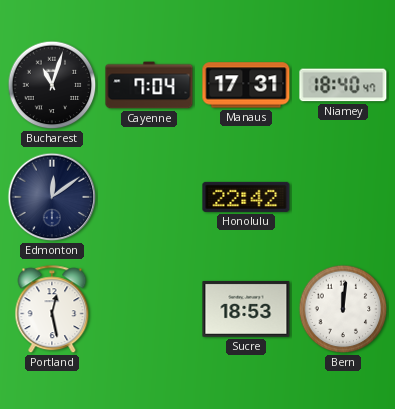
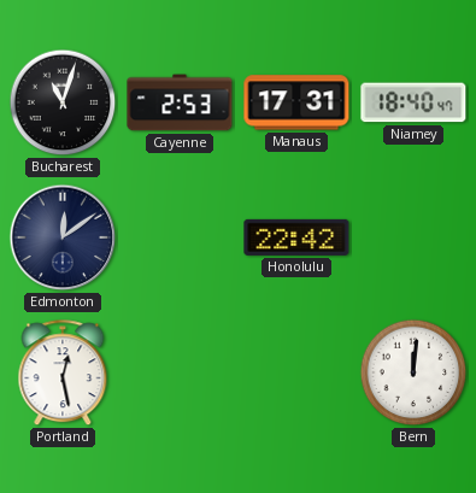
Cayenne: 7:04 -> 2:53
Sucre: 18:53 -> none
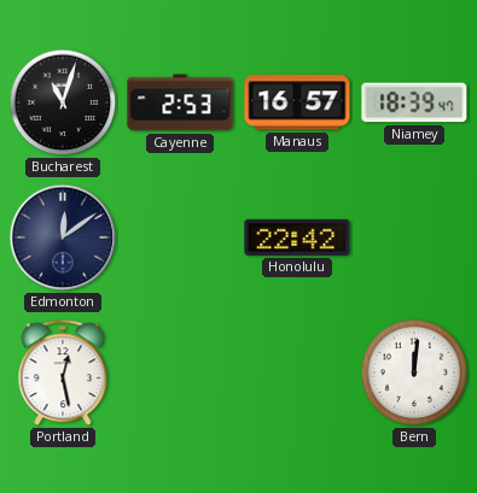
Manaus: 17:31 -> 16:57
Niamey: 18:40 -> 18:39
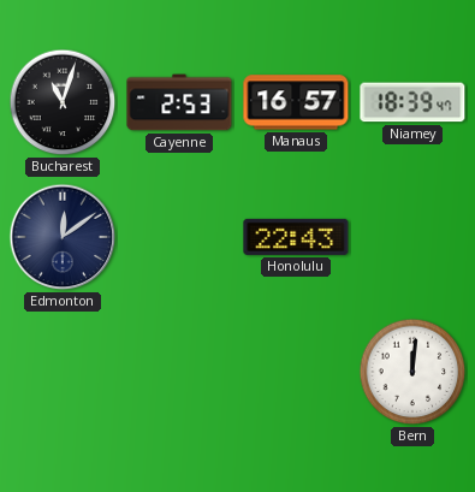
Honolulu: 22:42 -> 22:43
Portland: 12:28 -> none
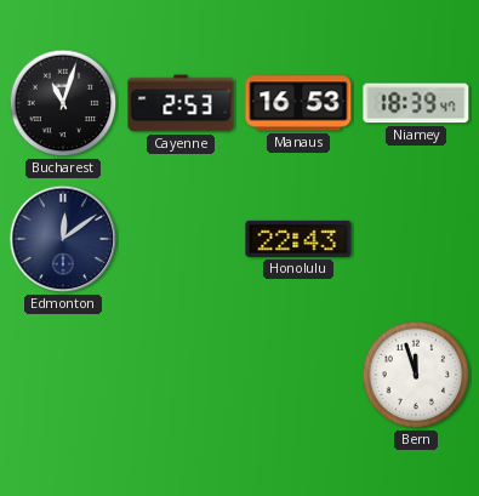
Manaus: 16:57 -> 16:53
Bern: 12:01 -> 11:57
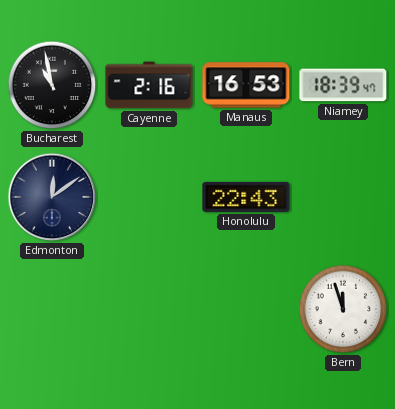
Bucharest: 11:03 -> 10:58
Cayenne: 2:53 -> 2:16
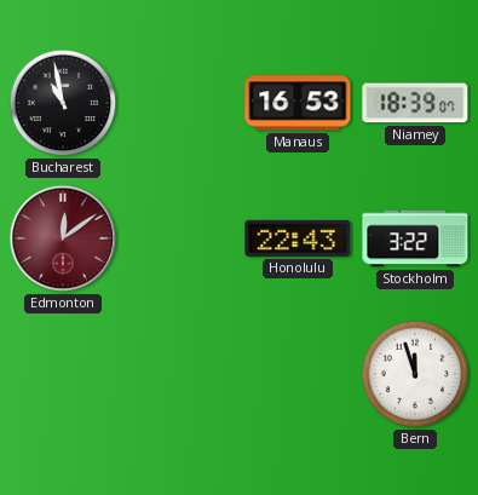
Cayenne: 2:16 -> none
Niamey: 18:39:47 -> 18:39:07
Edmonton dial: navy -> burgundy
Stockholm: none -> 3:22
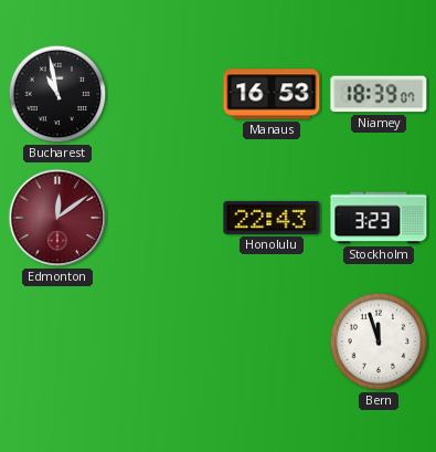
Stockholm: 3:22 -> 3:23
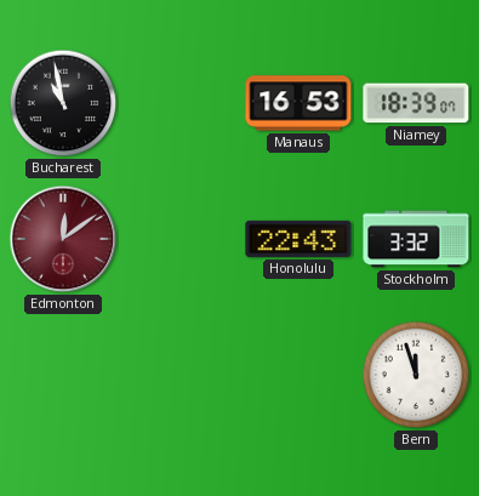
Stockholm: 3:23 -> 3:32
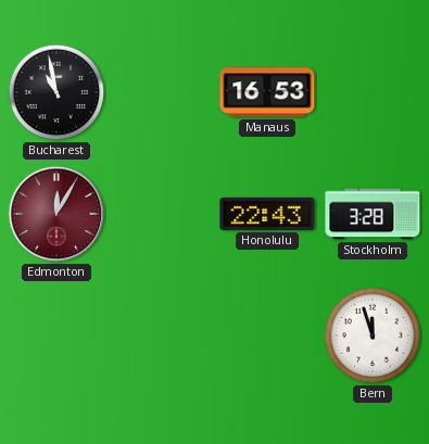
Niamey: 18:39 -> none
Edmonton: 12:09 -> 12:05
Stockholm: 3:32 -> 3:28
